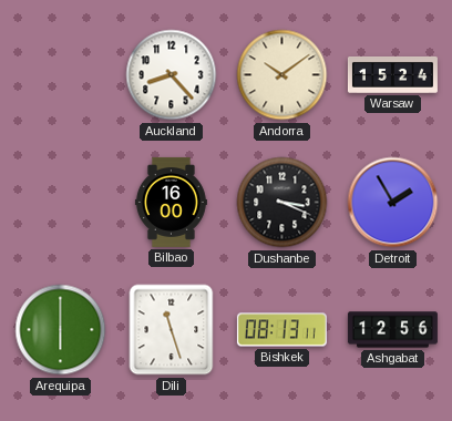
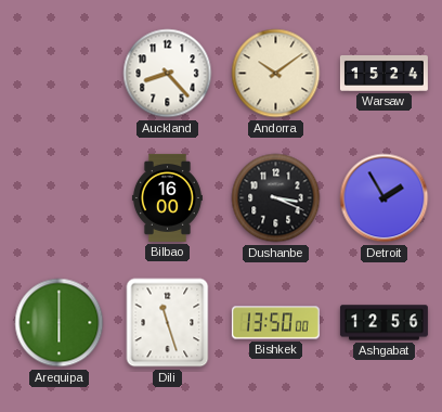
Bishkek: 08:13 -> 13:50
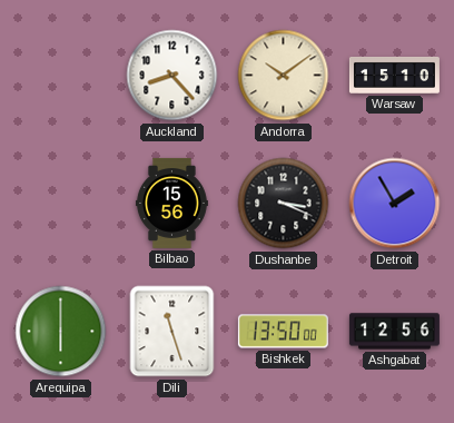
Warsaw: 15:24 -> 15:10
Bilbao: 16:00 -> 15:56
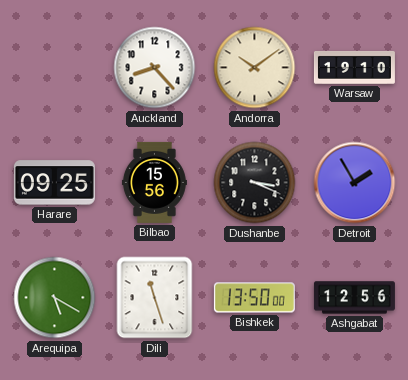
Warsaw: 15:10 -> 19:10
Harare: none -> 09:25
Arequipa: 6:00 -> 5:20
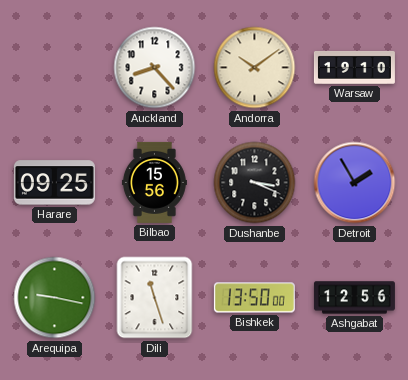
Arequipa: 5:20 -> 9:17
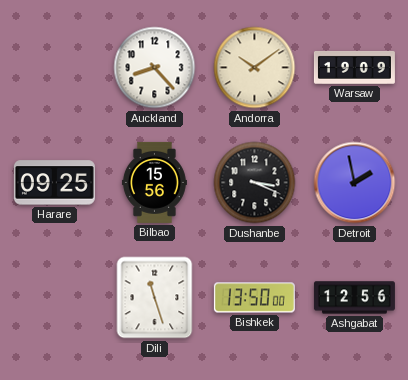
Warsaw: 19:10 -> 19:09
Detroit: 1:55 -> 1:58
Arequipa: 9:17 -> none
